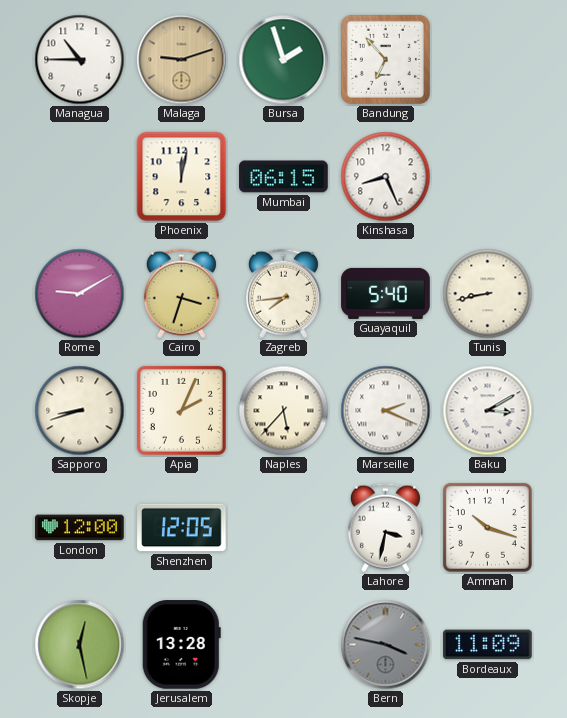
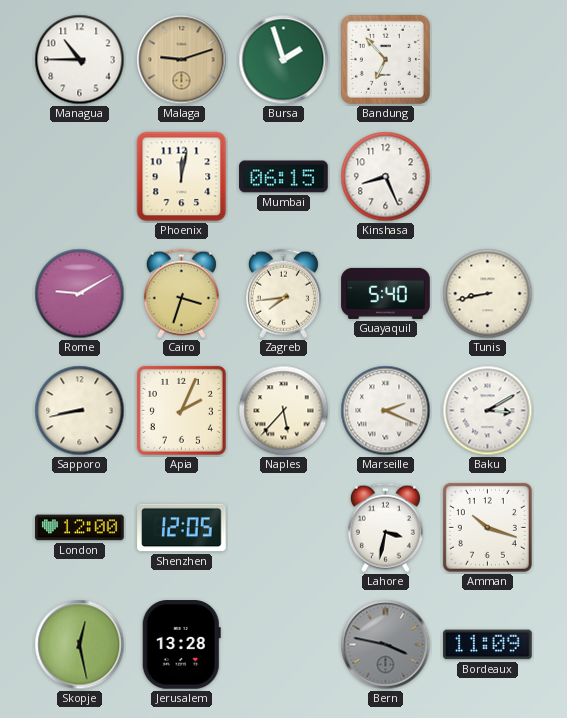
Sapporo: 8:42 -> 8:43
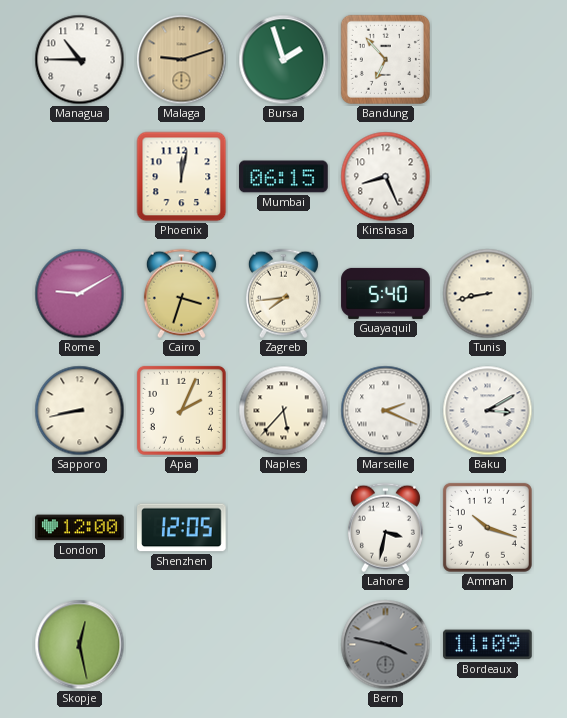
Jerusalem: 13:28 -> none
